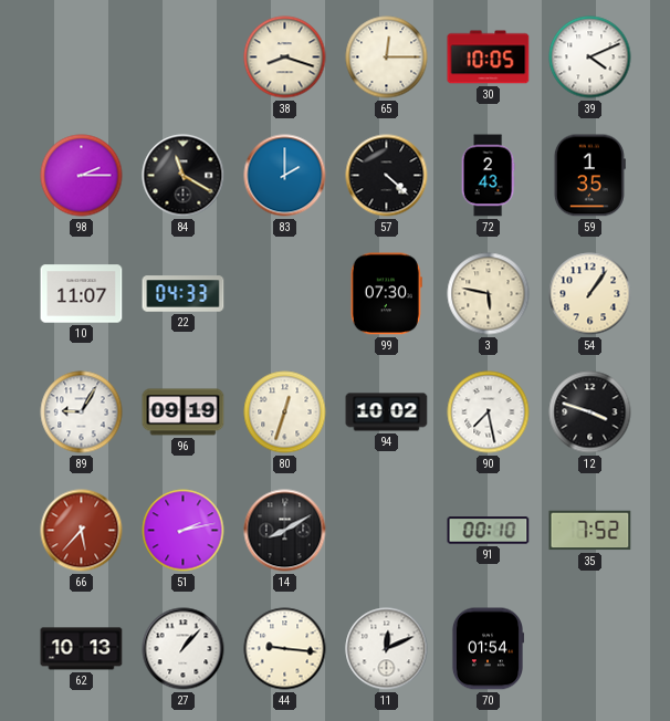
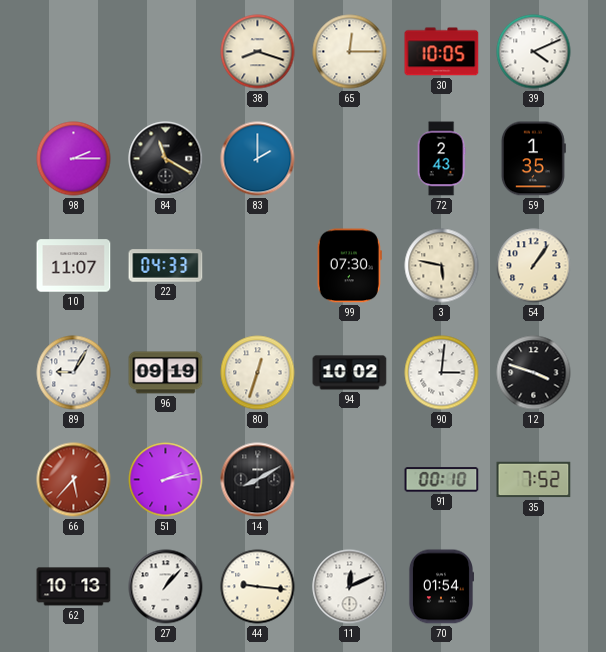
57: 4:22 -> none
90: 7:28 -> 3:01
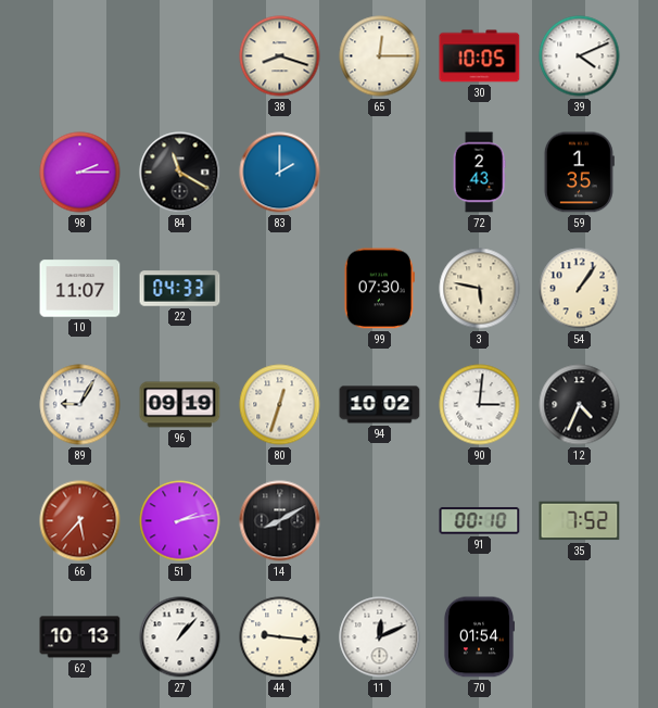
12: 3:48 -> 4:34
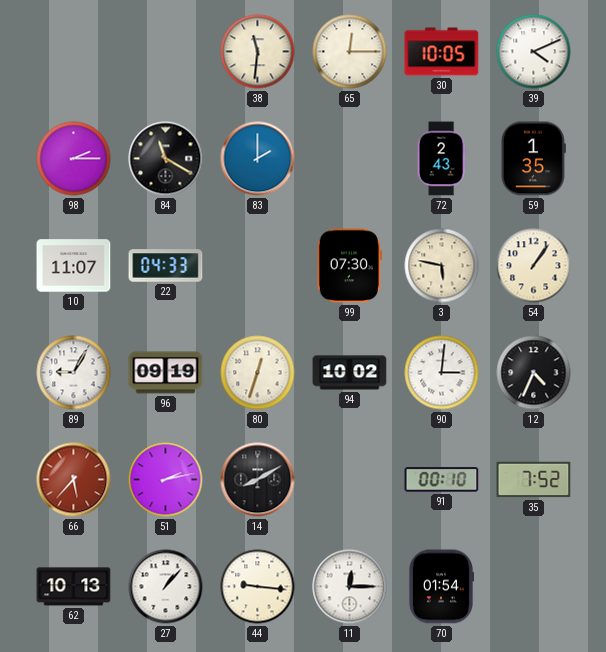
38: 8:18 -> 11:31
11: 12:11 -> 12:15
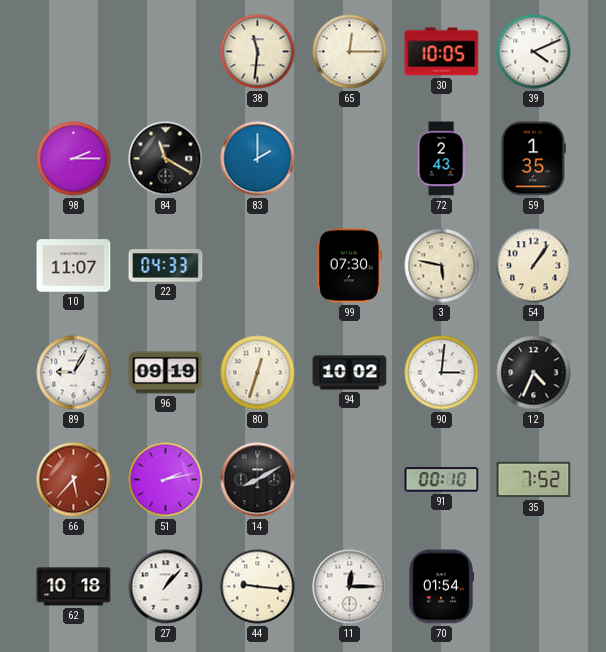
62: 10:13 -> 10:18
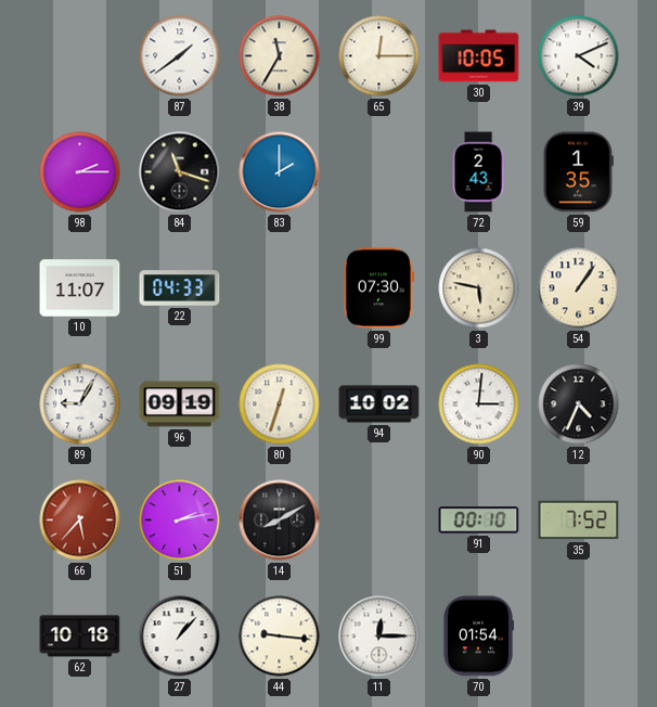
87: none -> 1:39
38: 11:31 -> 11:35
84: 11:20 -> 11:18
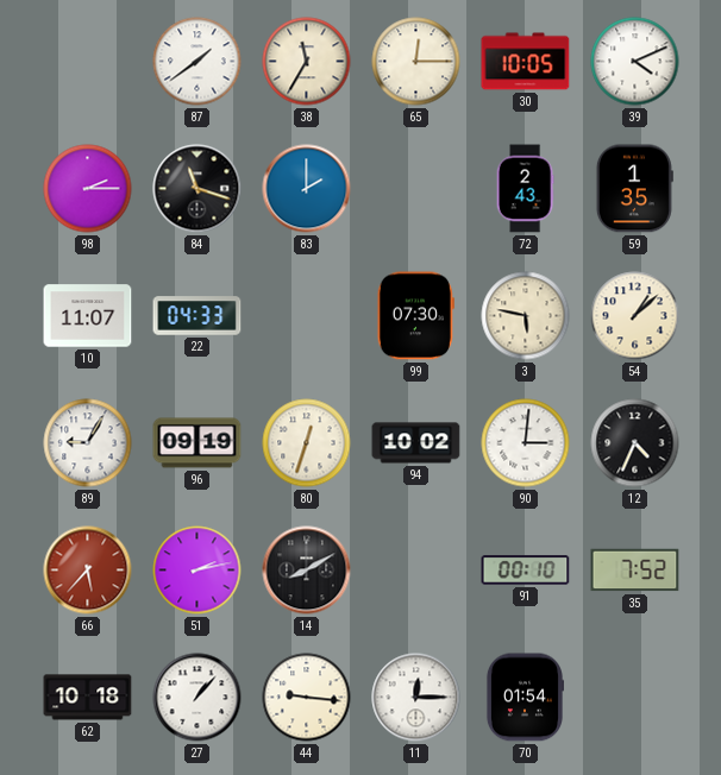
54: 1:06 -> 1:08
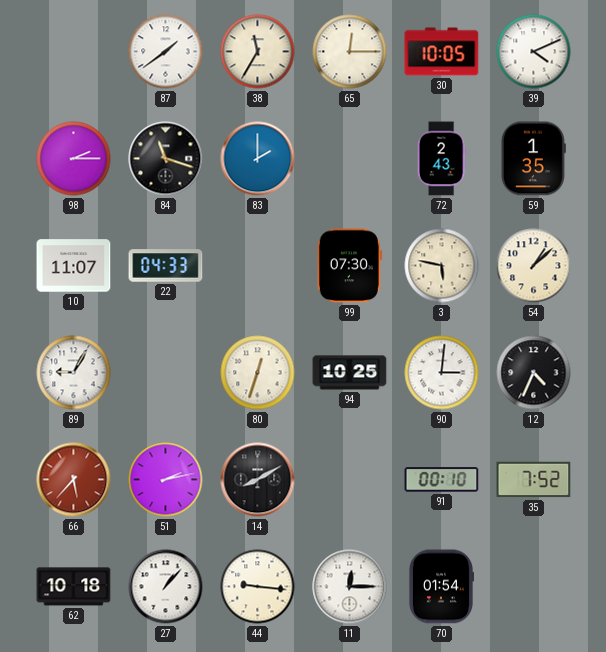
96: 09:19 -> none
94: 10:02 -> 10:25
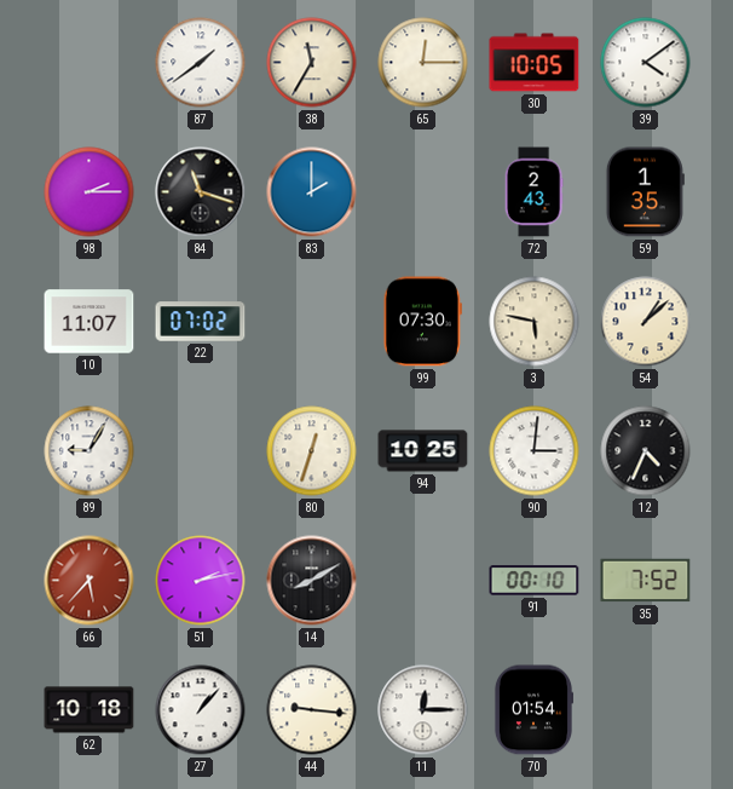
39: 4:11 -> 4:09
22: 04:33 -> 07:02
